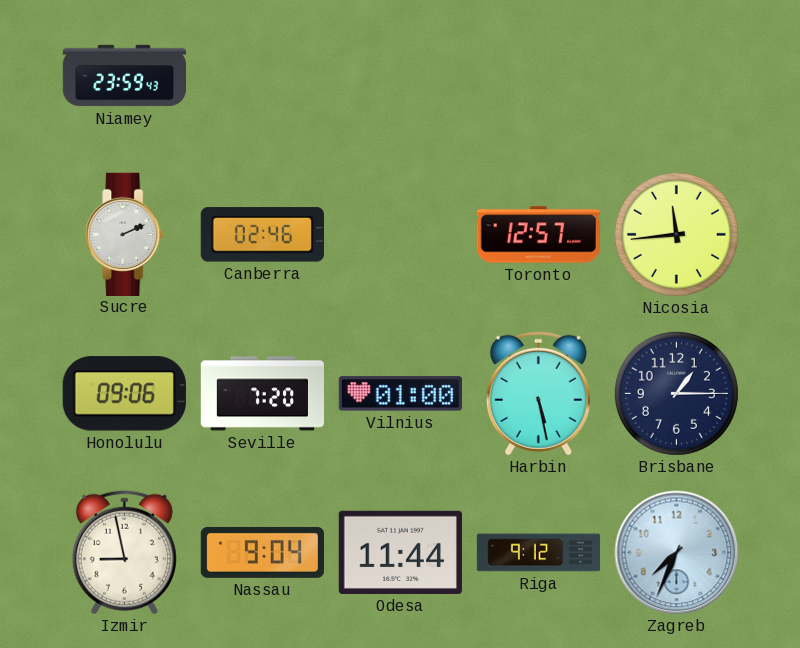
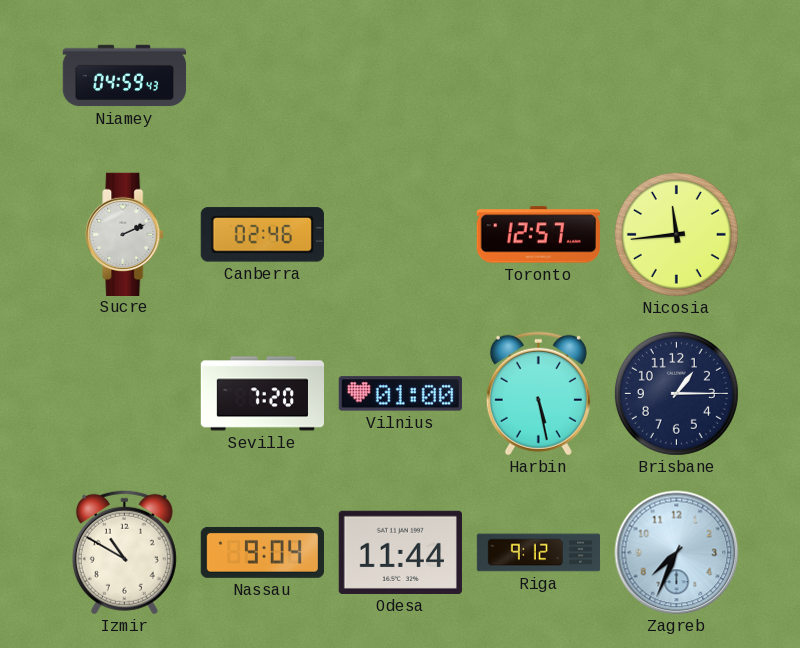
Niamey: 23:59 -> 04:59
Honolulu: 09:06 -> none
Izmir: 8:58 -> 10:50
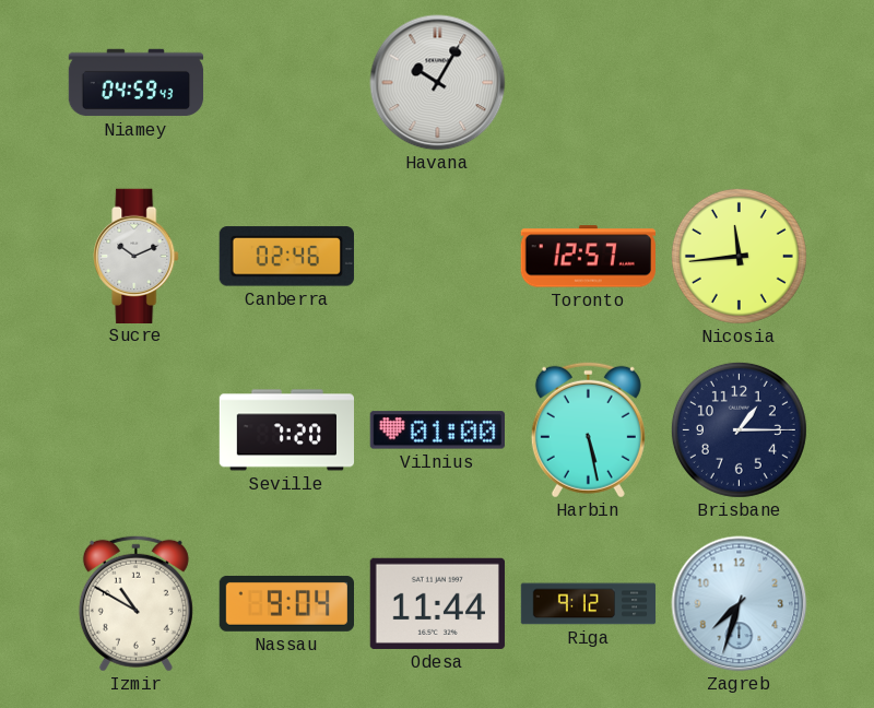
Havana: none -> 10:05
Sucre: 2:11 -> 10:11
Zagreb: 7:34 -> 7:33
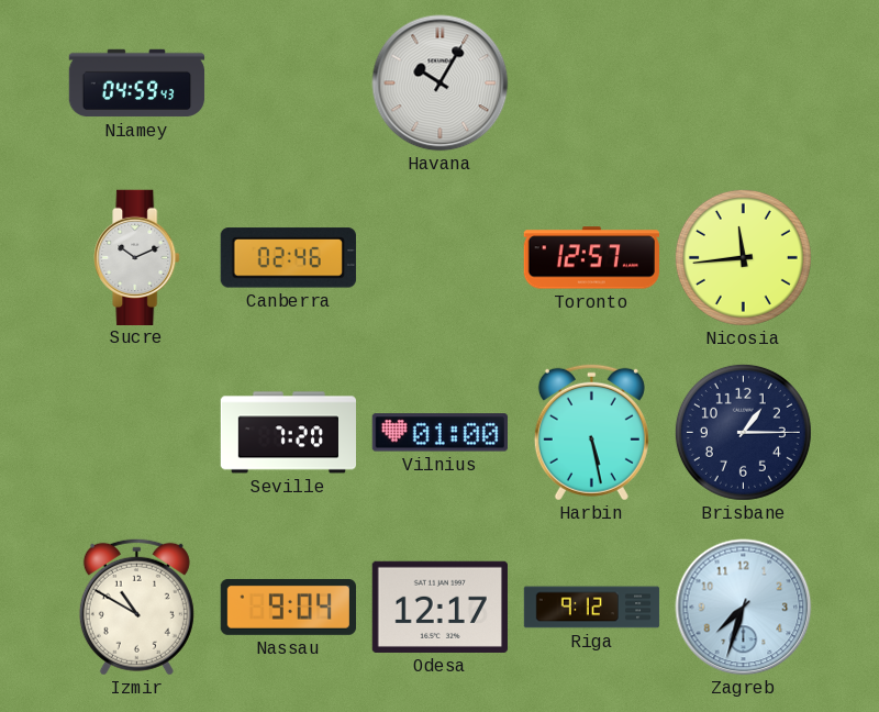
Odesa: 11:44 -> 12:17
